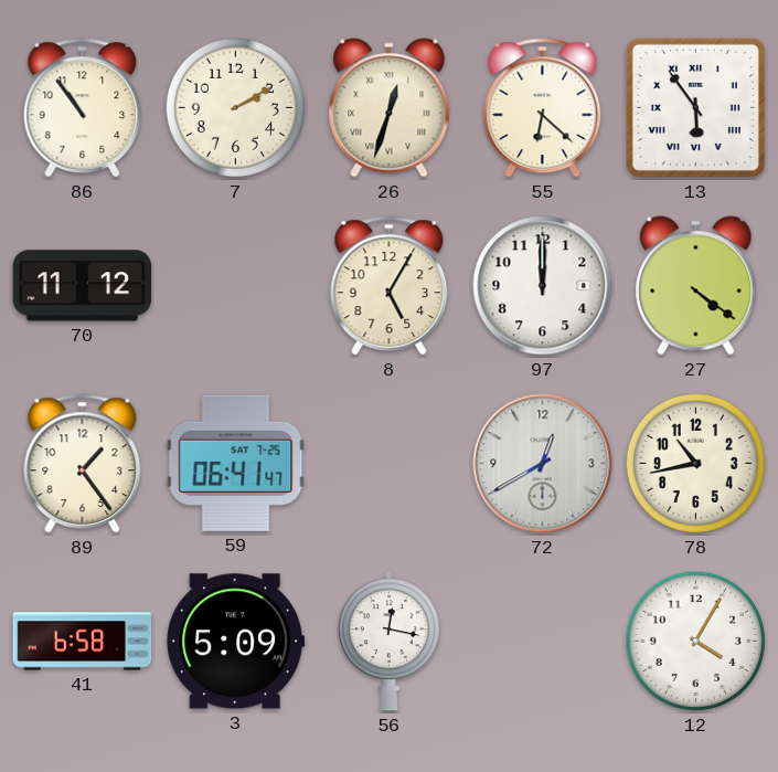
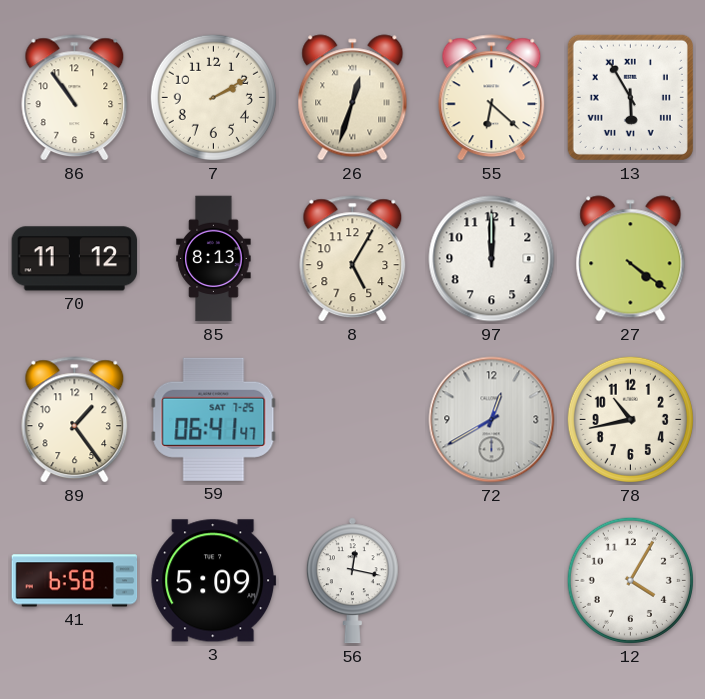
13: 5:54 -> 5:55
85: none -> 8:13
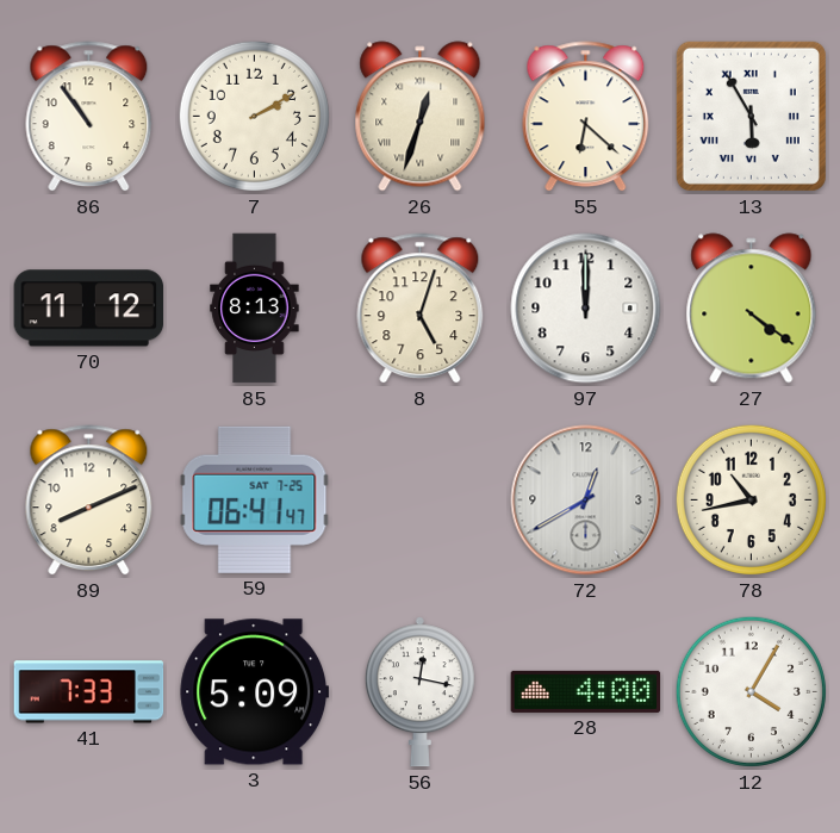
8: 5:05 -> 5:03
89: 1:24 -> 8:11
41: 6:58 -> 7:33
28: none -> 4:00
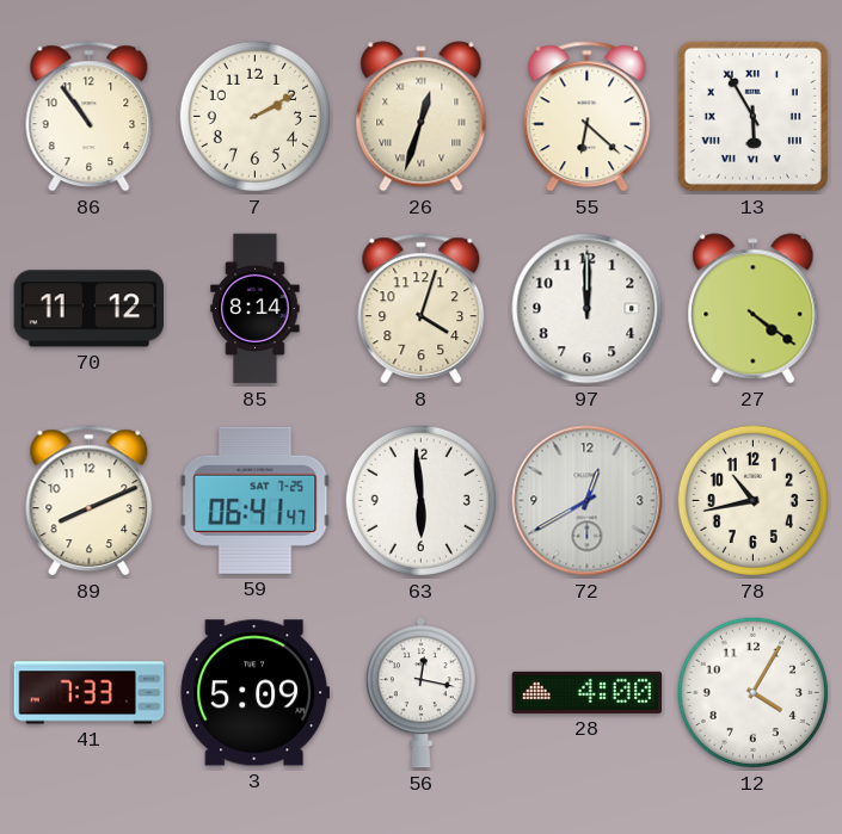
85: 8:13 -> 8:14
8: 5:03 -> 4:03
63: none -> 5:59
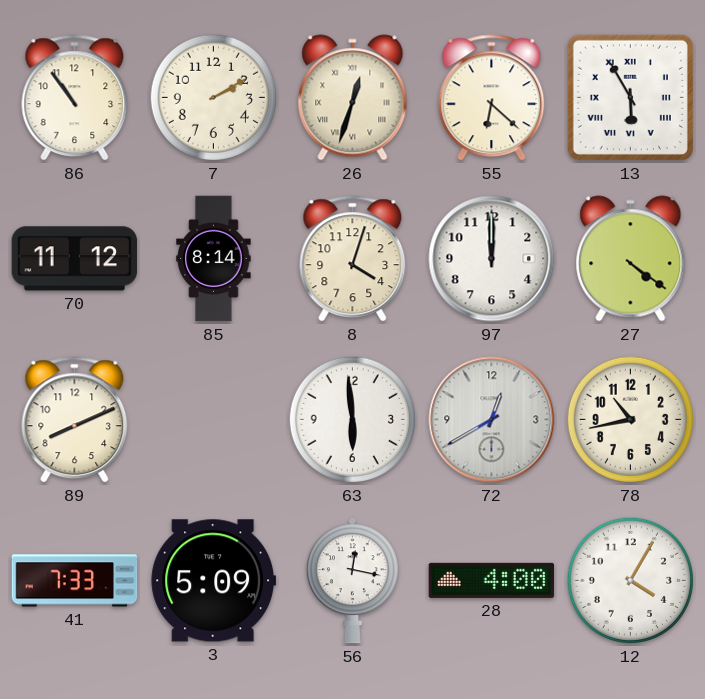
59: 06:41 -> none
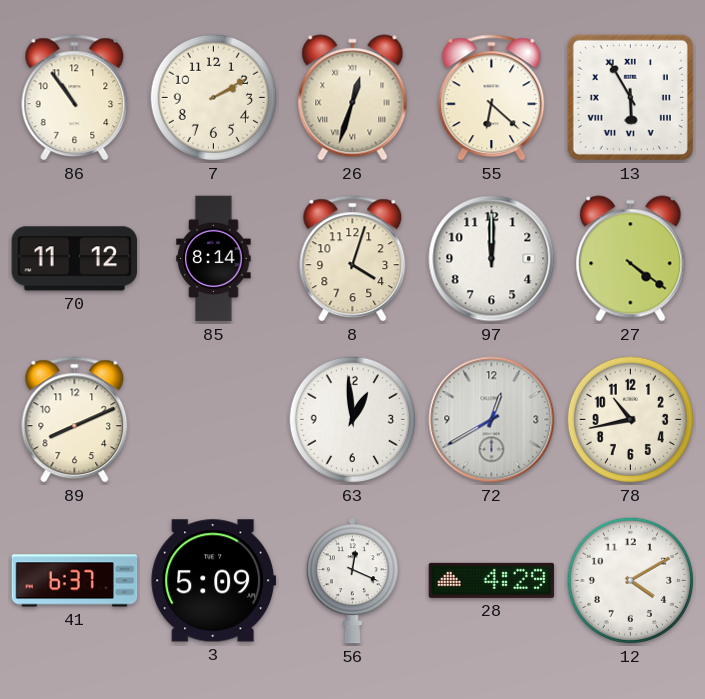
63: 5:59 -> 12:59
41: 7:33 -> 6:37
56: 12:17 -> 12:19
28: 4:00 -> 4:29
12: 4:05 -> 4:10
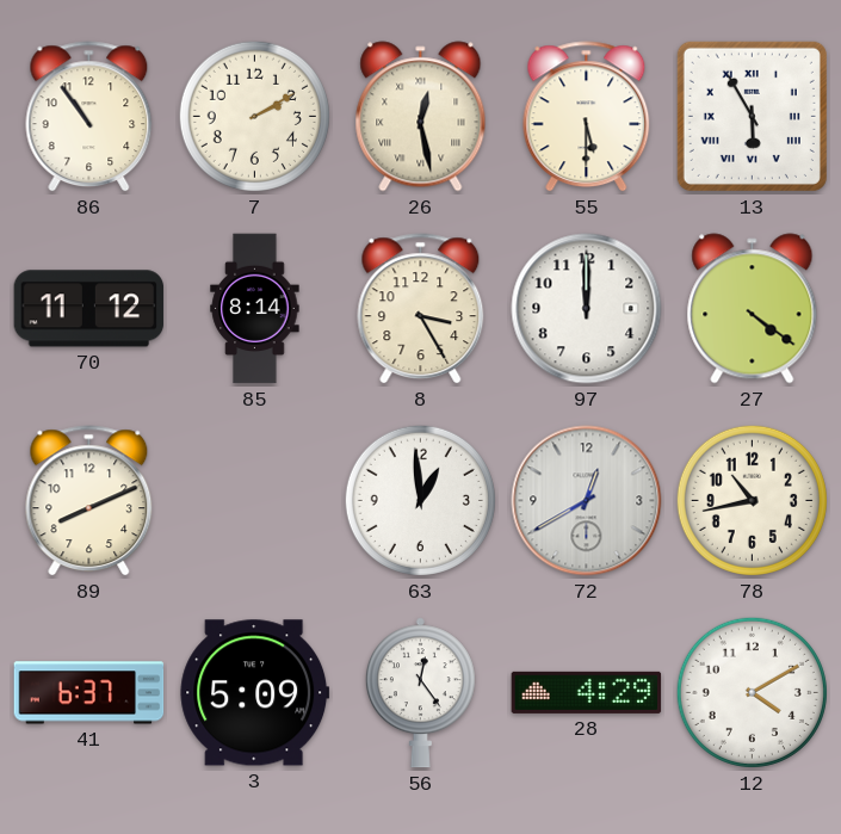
26: 12:33 -> 12:28
55: 6:22 -> 5:30
8: 4:03 -> 3:25
56: 12:19 -> 12:24
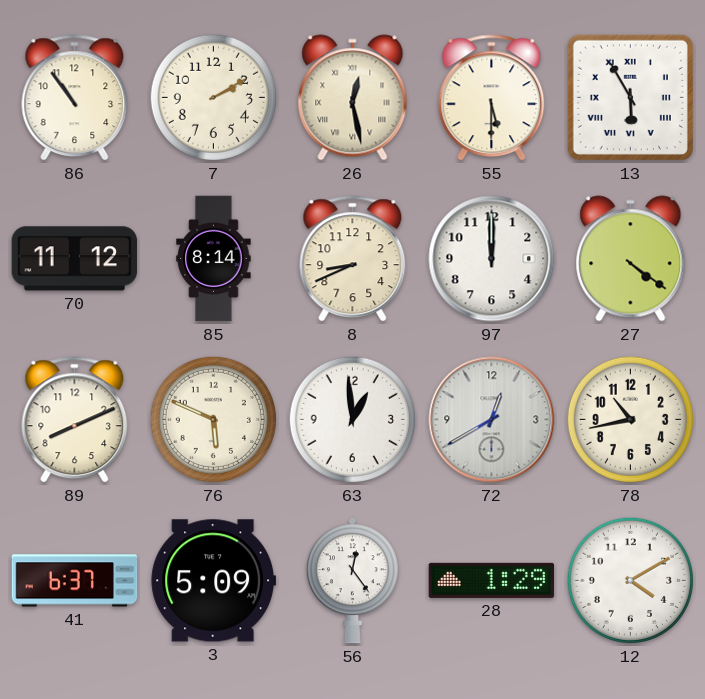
8: 3:25 -> 8:41
76: none -> 5:49
28: 4:29 -> 1:29
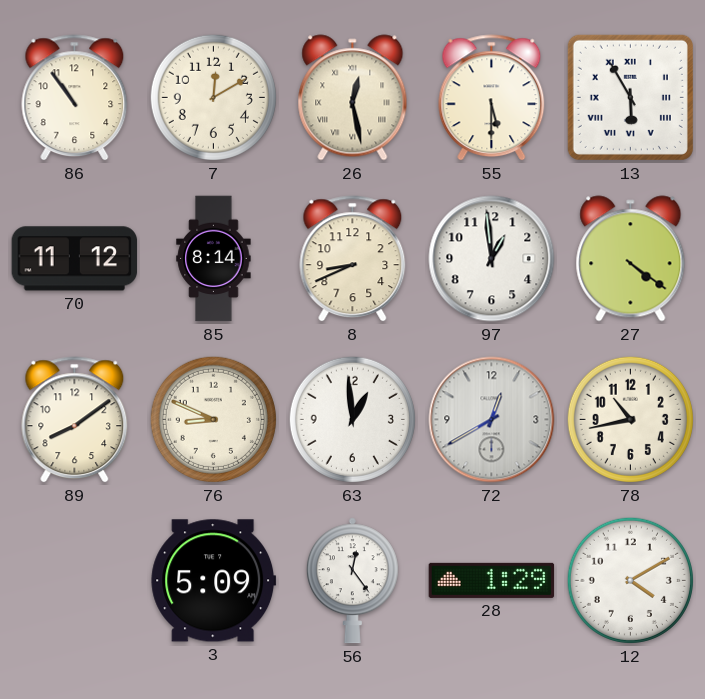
7: 2:10 -> 12:10
97: 12:00 -> 12:59
89: 8:11 -> 8:09
76: 5:49 -> 8:49
41: 6:37 -> none
